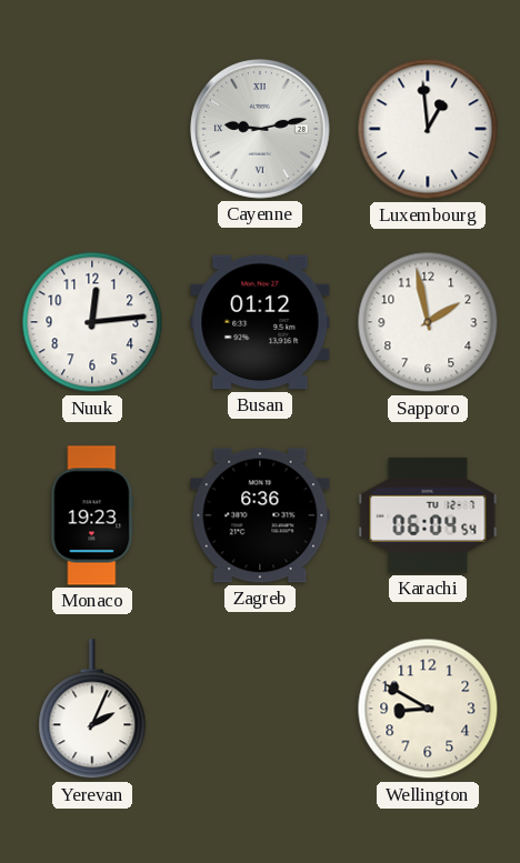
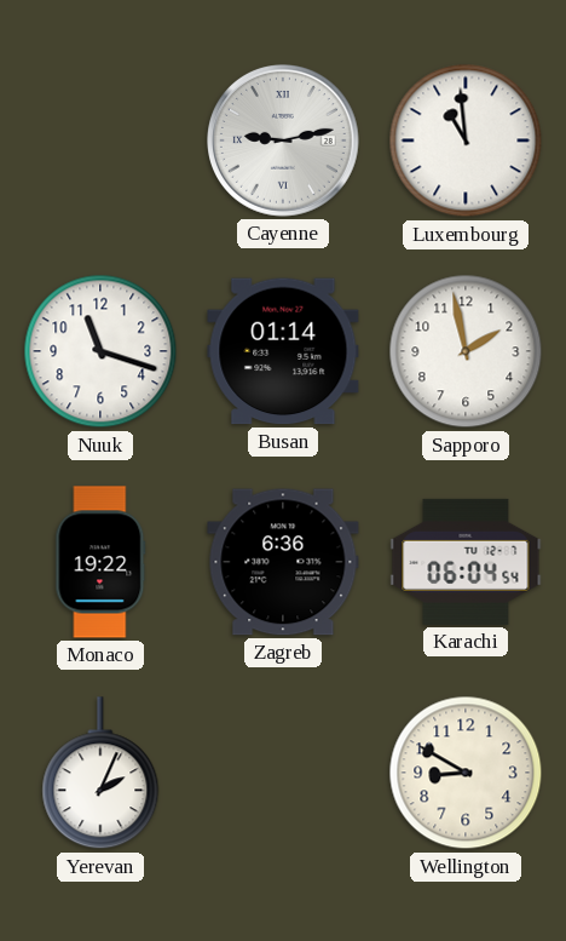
Luxembourg: 12:59 -> 10:59
Nuuk: 12:14 -> 11:18
Busan: 01:12 -> 01:14
Monaco: 19:23 -> 19:22
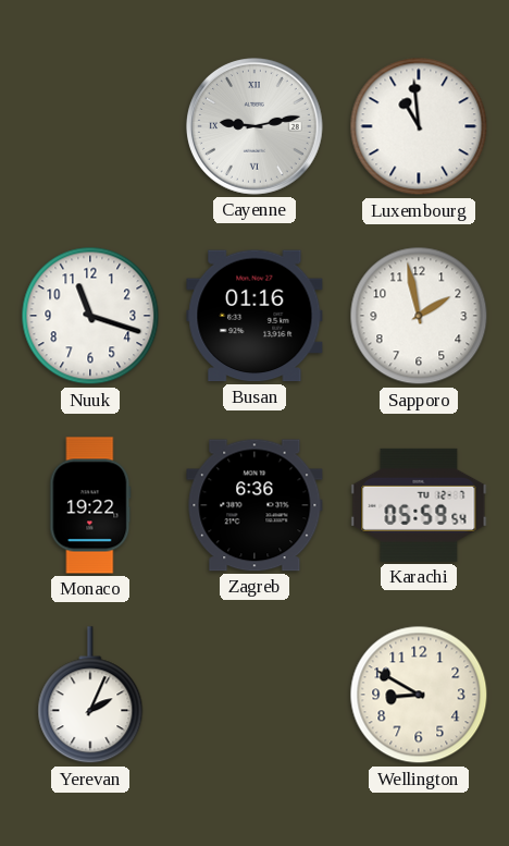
Busan: 01:14 -> 01:16
Karachi: 06:04 -> 05:59
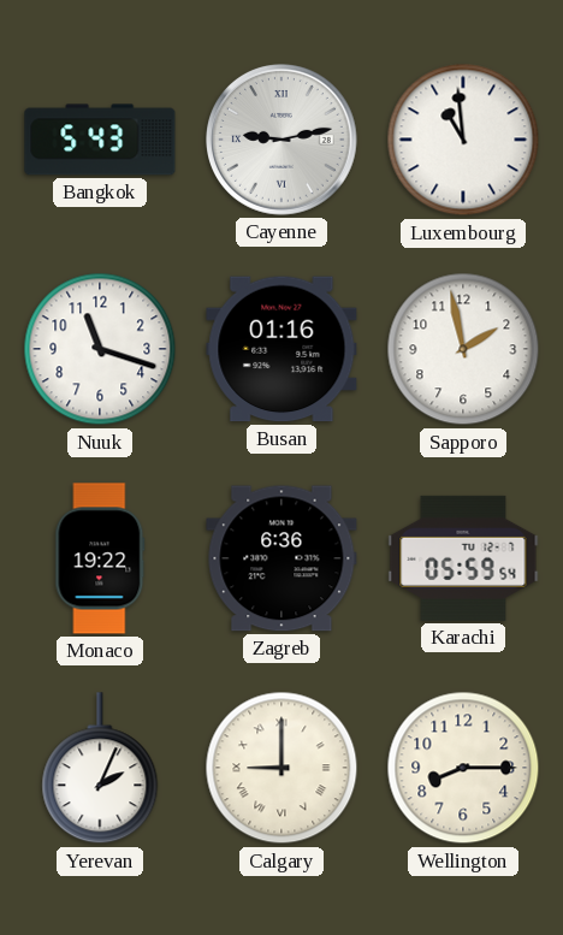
Bangkok: none -> 5:43
Calgary: none -> 9:00
Wellington: 8:50 -> 8:15
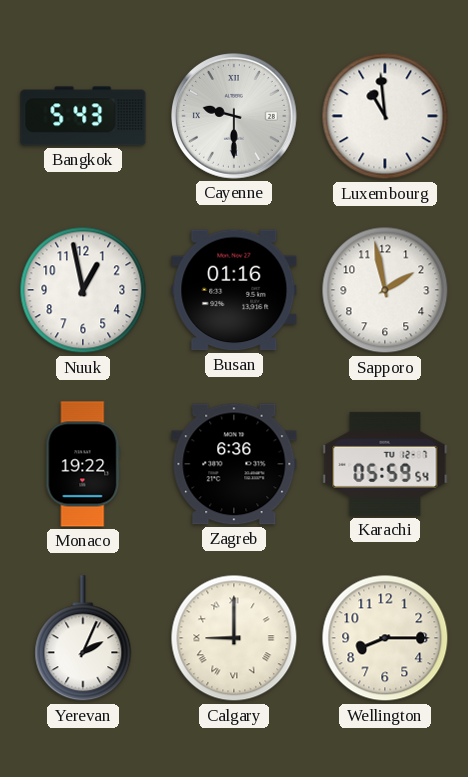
Cayenne: 9:13 -> 9:30
Nuuk: 11:18 -> 12:58
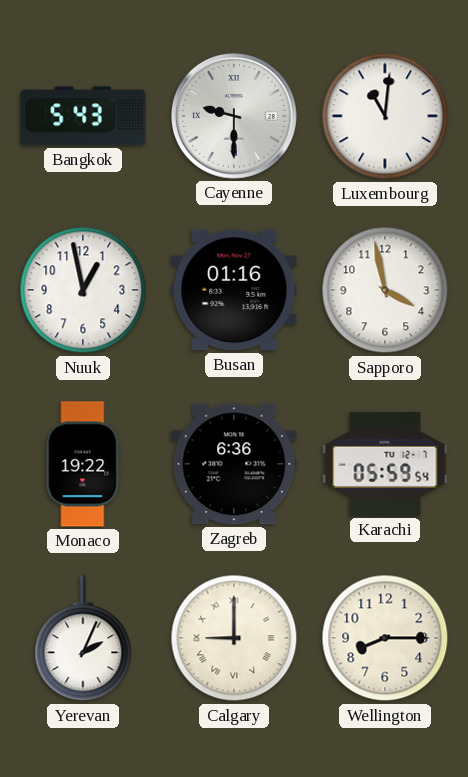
Luxembourg: 10:59 -> 11:01
Sapporo: 1:58 -> 3:58
